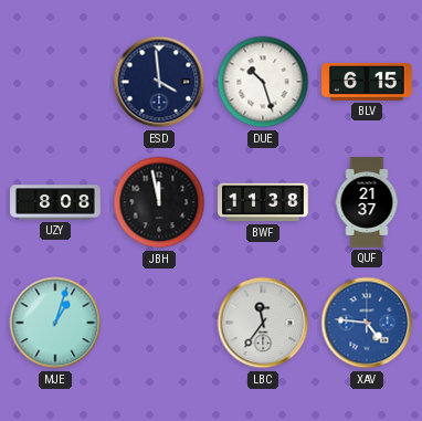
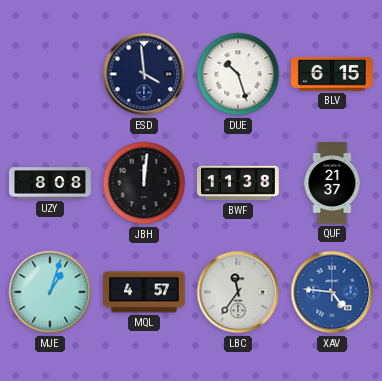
JBH: 11:58 -> 12:01
MQL: none -> 4:57
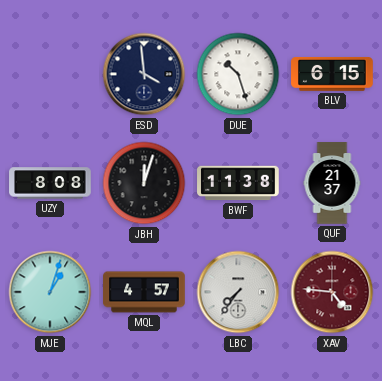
JBH: 12:01 -> 12:03
LBC: 11:36 -> 7:36
XAV dial: blue -> burgundy
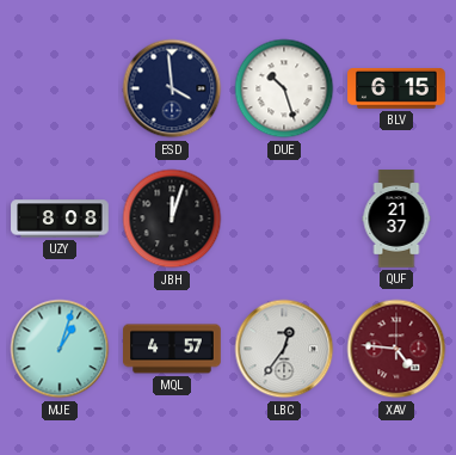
BWF: 11:38 -> none
LBC: 7:36 -> 12:36
